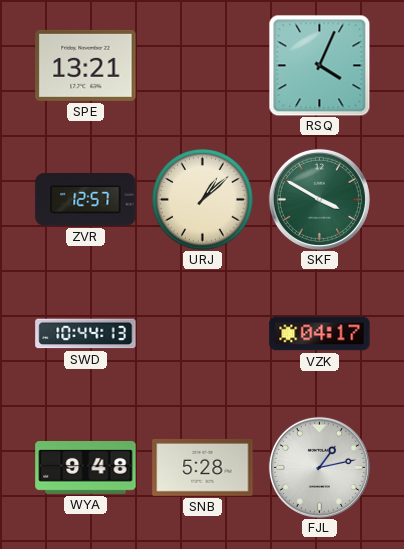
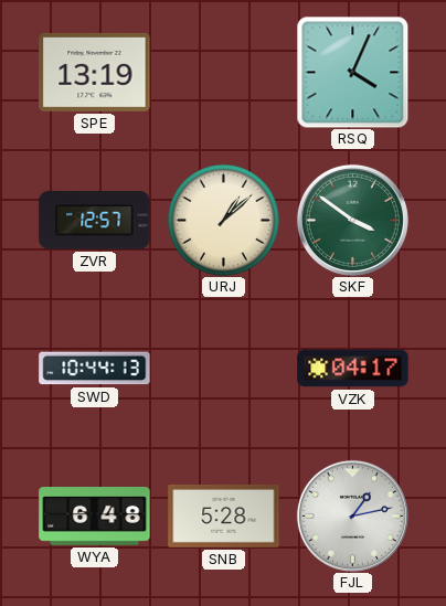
SPE: 13:21 -> 13:19
SKF: 3:50 -> 3:51
WYA: 9:48 -> 6:48
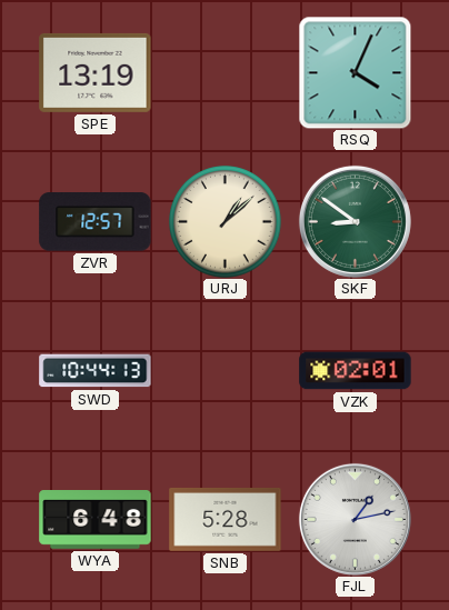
SKF: 3:51 -> 8:51
VZK: 04:17 -> 02:01
